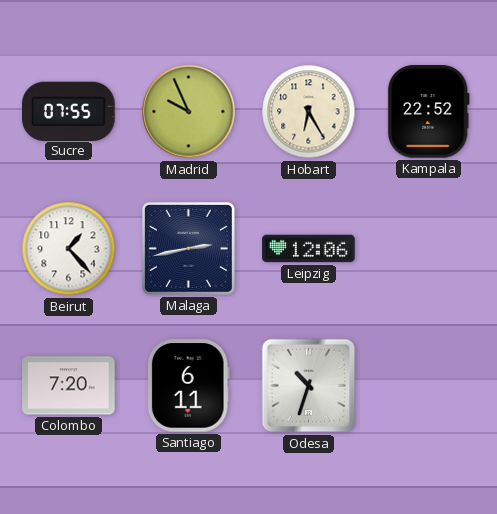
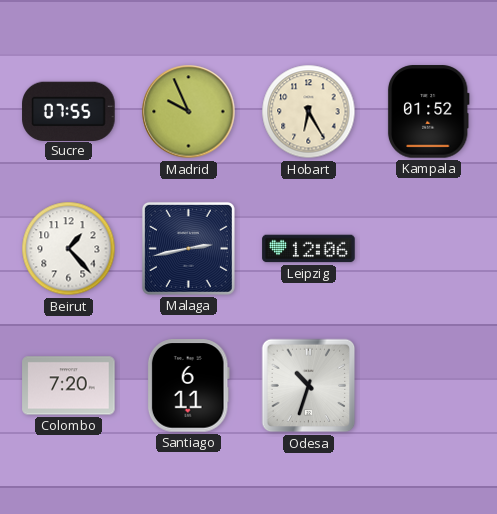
Kampala: 22:52 -> 01:52
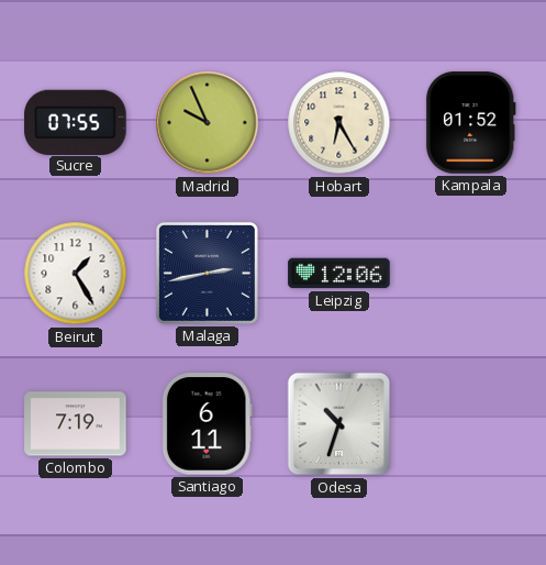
Beirut: 1:23 -> 1:25
Colombo: 7:20 -> 7:19
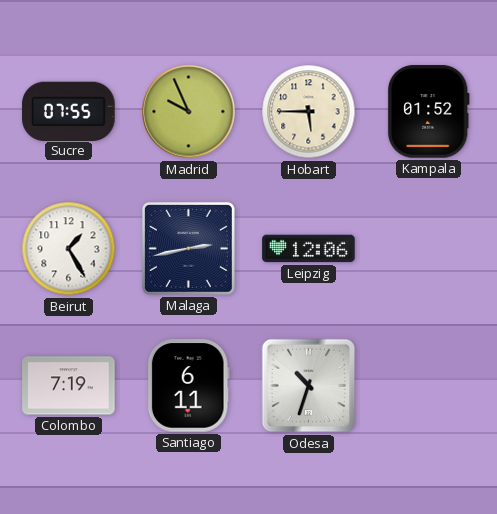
Hobart: 6:25 -> 5:45
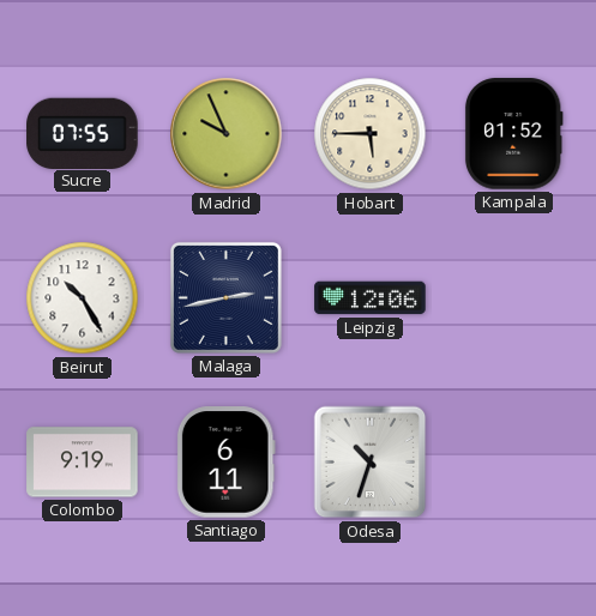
Beirut: 1:25 -> 10:25
Colombo: 7:19 -> 9:19
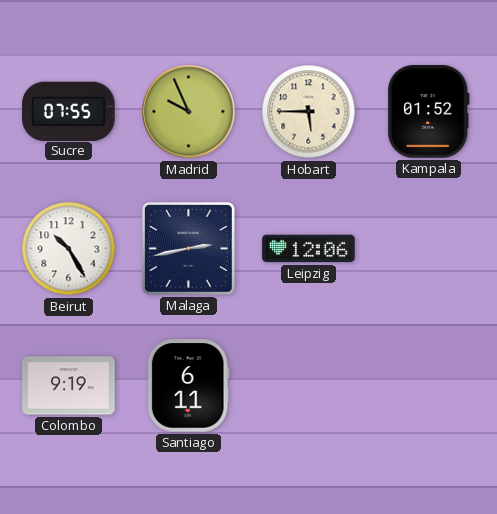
Odesa: 10:33 -> none
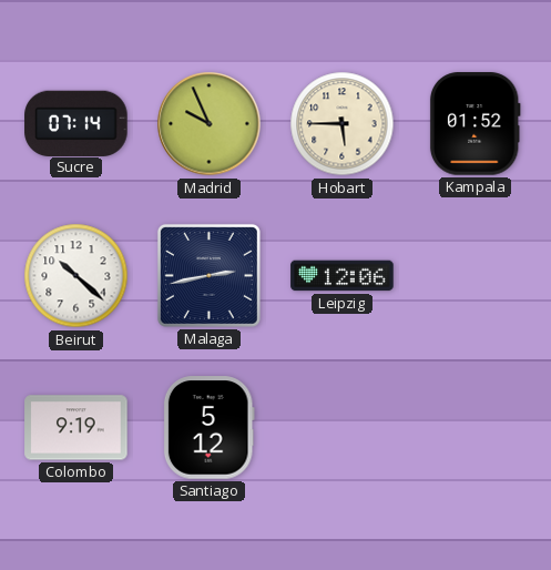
Sucre: 07:55 -> 07:14
Beirut: 10:25 -> 10:22
Santiago: 6:11 -> 5:12
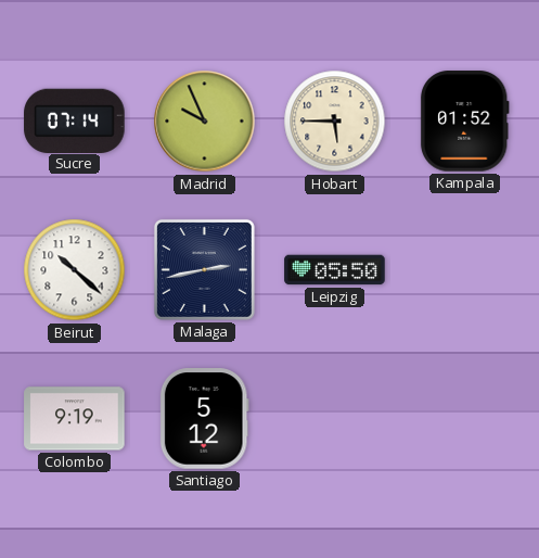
Leipzig: 12:06 -> 05:50
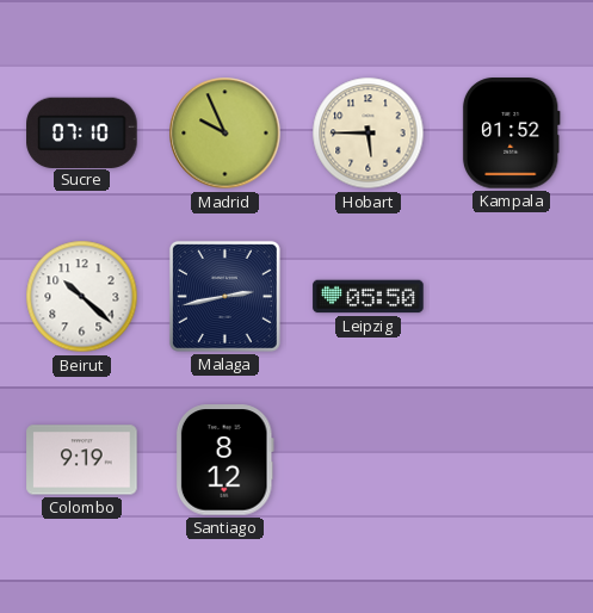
Sucre: 07:14 -> 07:10
Santiago: 5:12 -> 8:12
